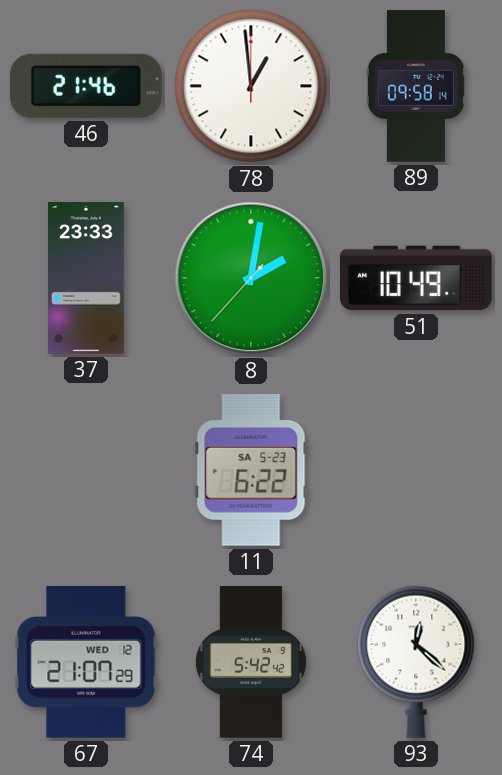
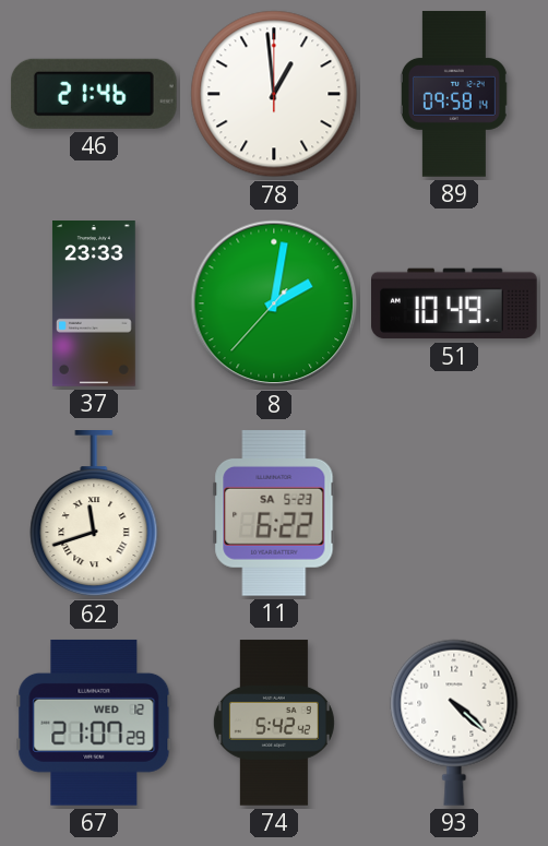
62: none -> 11:42
93: 12:22 -> 4:22
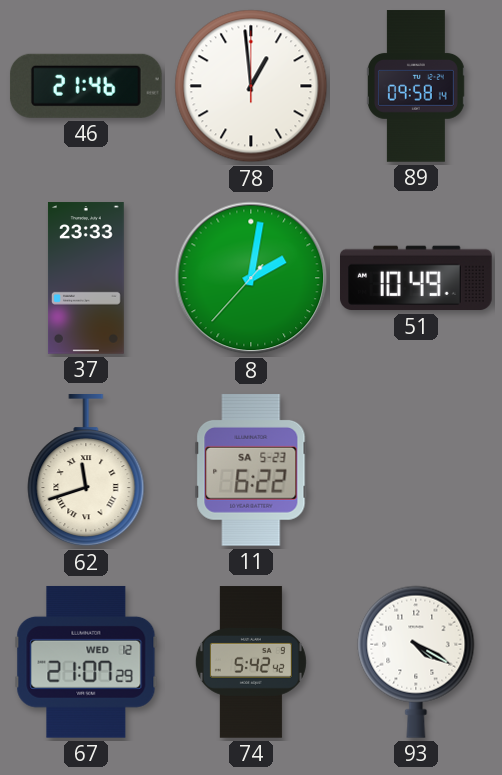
93: 4:22 -> 4:20
